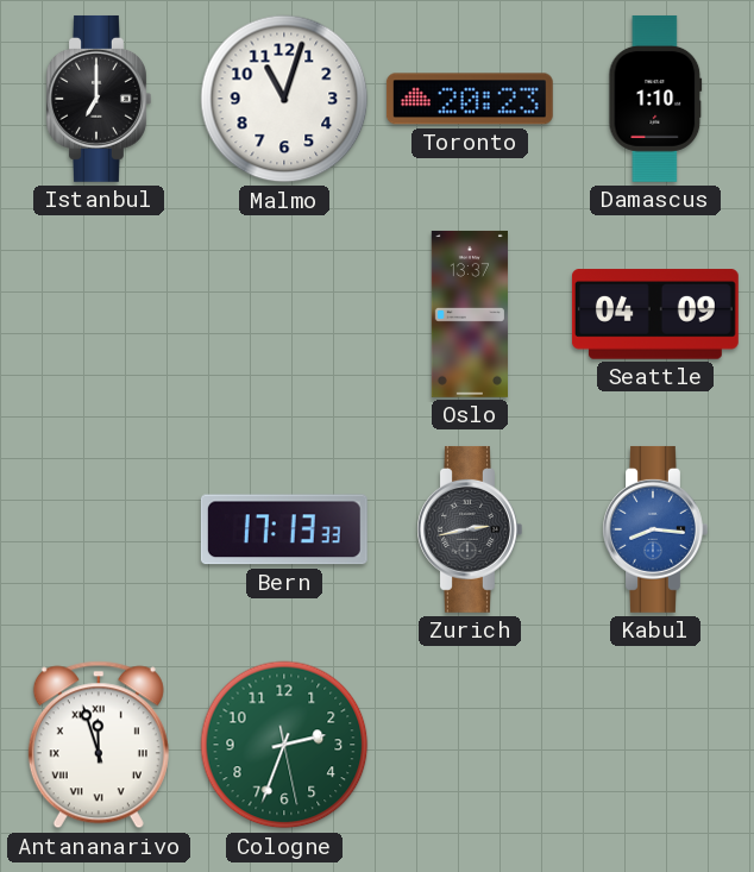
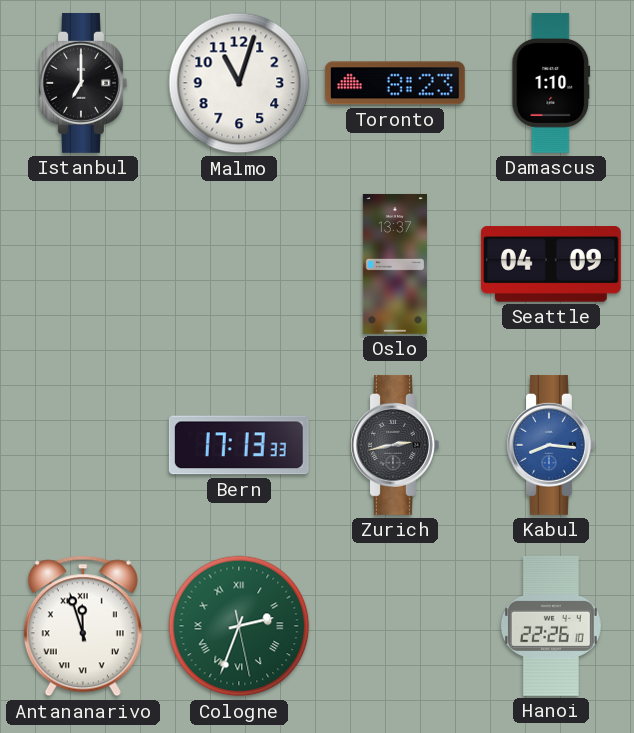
Toronto: 20:23 -> 8:23
Cologne numerals: Arabic -> Roman
Hanoi: none -> 22:26
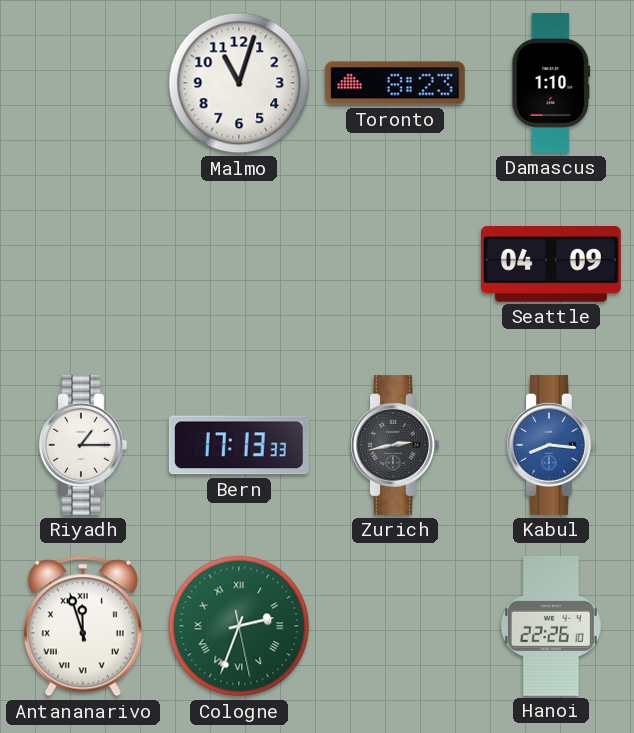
Istanbul: 7:00 -> none
Oslo: 13:37 -> none
Riyadh: none -> 1:15
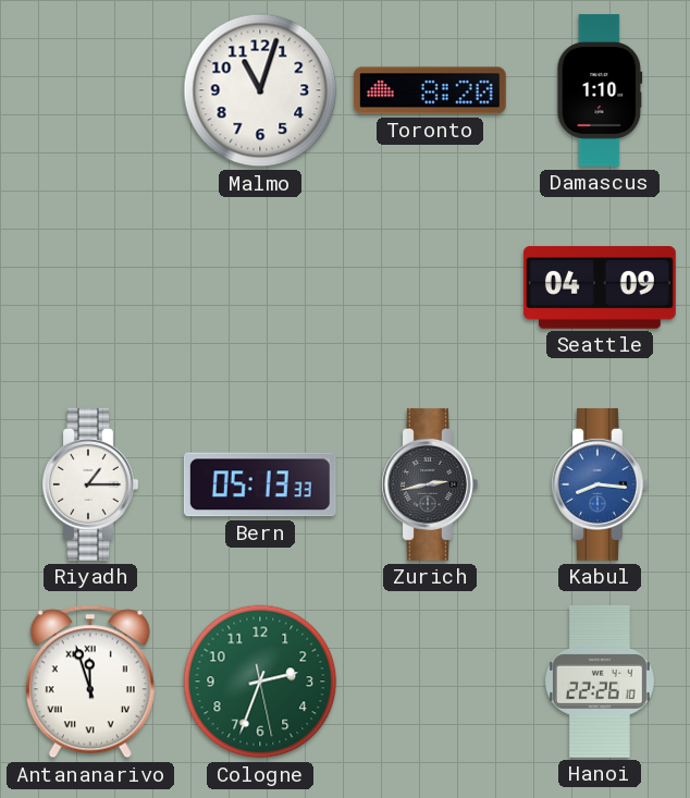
Toronto: 8:23 -> 8:20
Bern: 17:13 -> 05:13
Cologne numerals: Roman -> Arabic
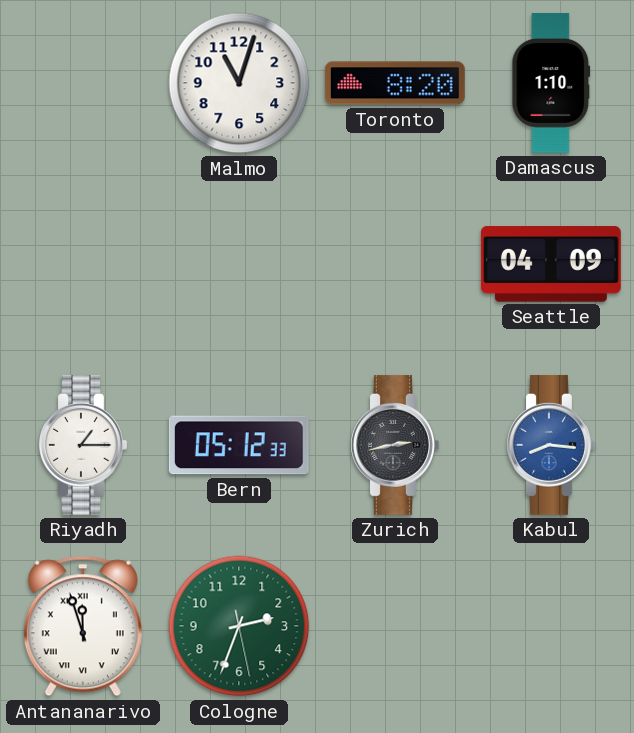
Bern: 05:13 -> 05:12
Hanoi: 22:26 -> none
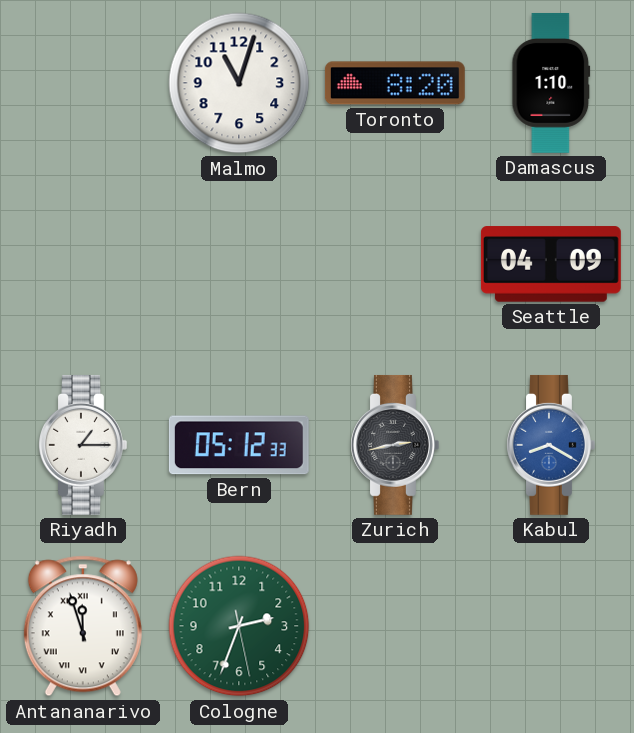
Kabul: 8:16 -> 8:20
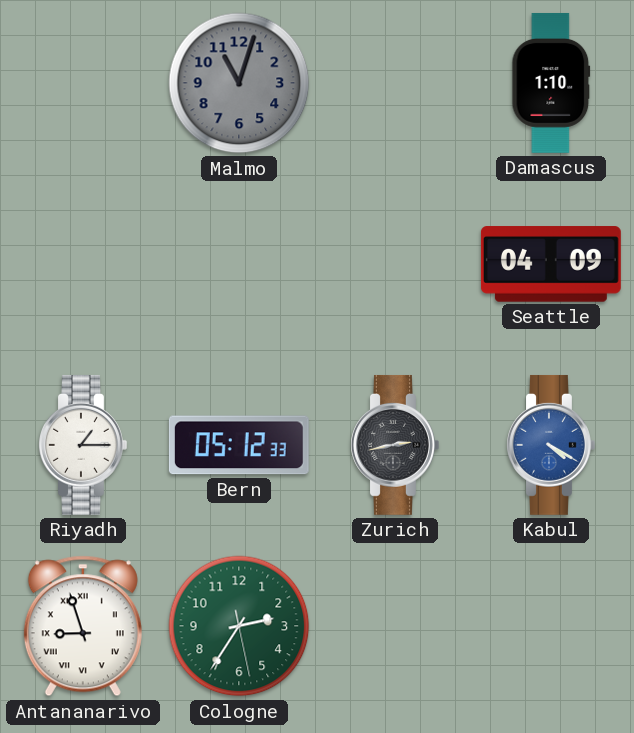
Malmo dial: white -> grey
Toronto: 8:20 -> none
Kabul: 8:20 -> 4:20
Antananarivo: 11:57 -> 8:57
Cologne: 2:33 -> 2:35
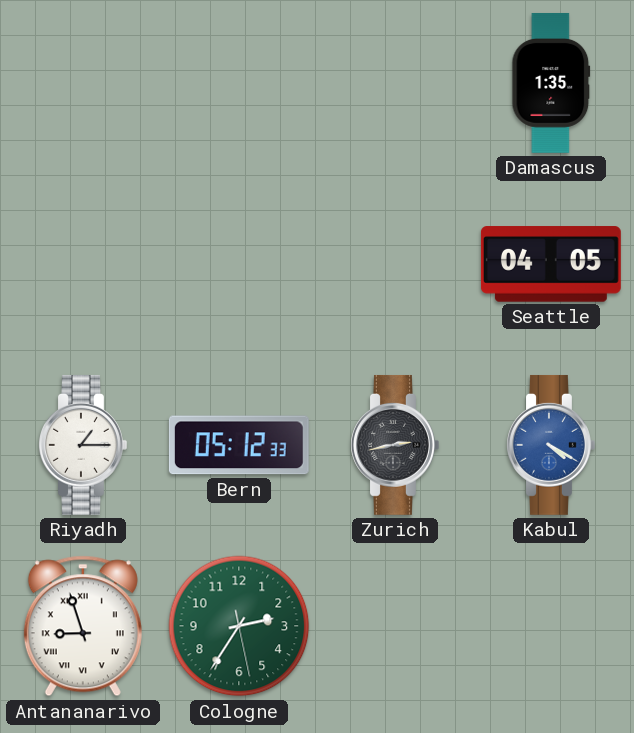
Malmo: 11:03 -> none
Damascus: 1:10 -> 1:35
Seattle: 04:09 -> 04:05
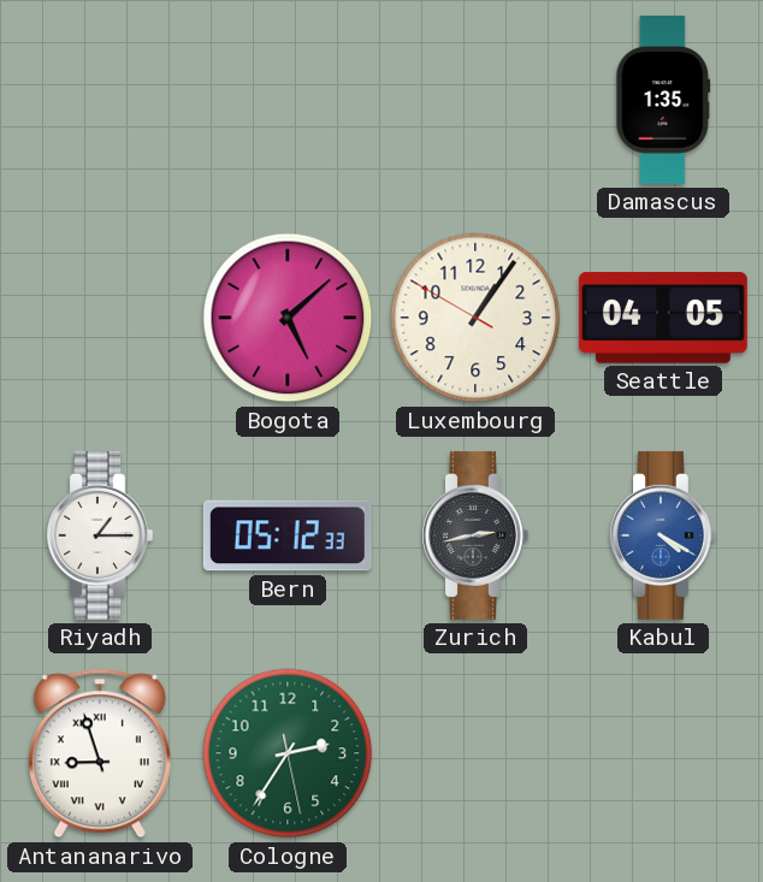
Bogota: none -> 5:08
Luxembourg: none -> 1:05
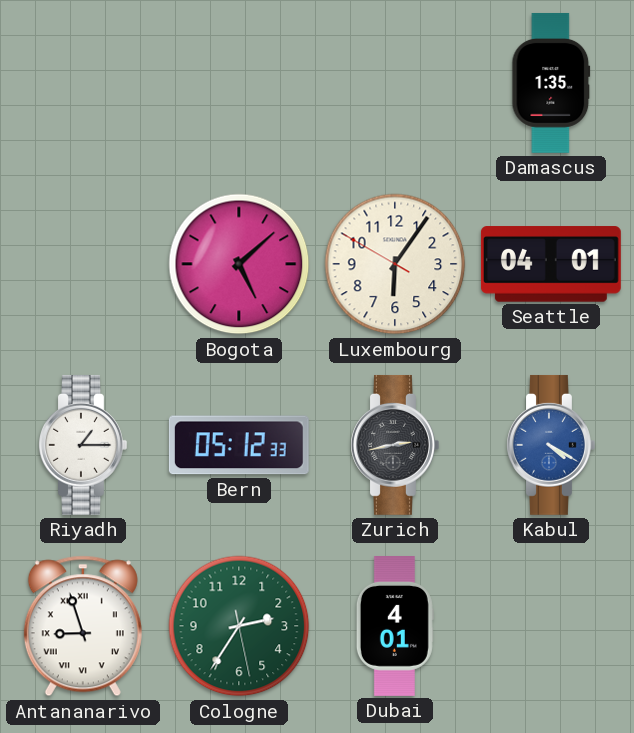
Luxembourg: 1:05 -> 6:05
Seattle: 04:05 -> 04:01
Dubai: none -> 4:01
